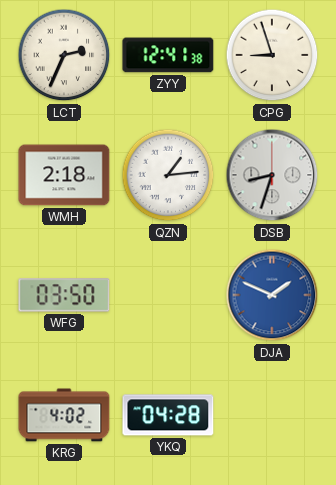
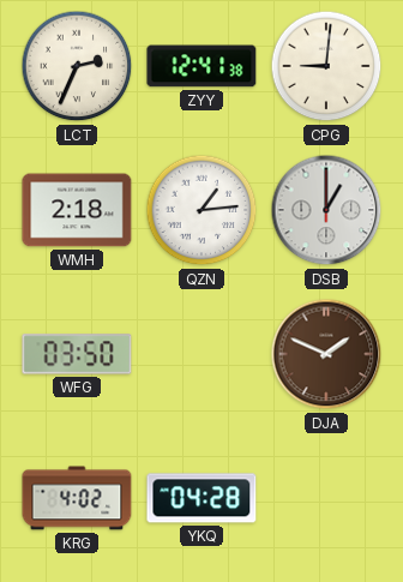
CPG: 8:57 -> 9:01
DSB: 8:33 -> 1:00
DJA dial: blue -> brown
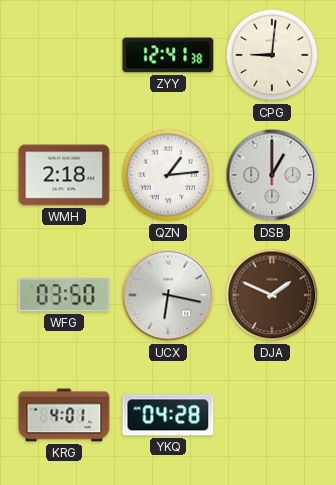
LCT: 2:34 -> none
UCX: none -> 6:17
KRG: 4:02 -> 4:01
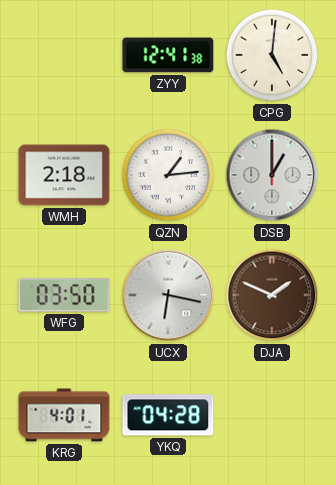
CPG: 9:01 -> 5:01
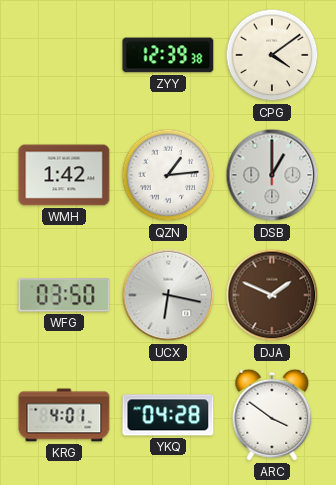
ZYY: 12:41 -> 12:39
CPG: 5:01 -> 4:09
WMH: 2:18 -> 1:42
ARC: none -> 3:51
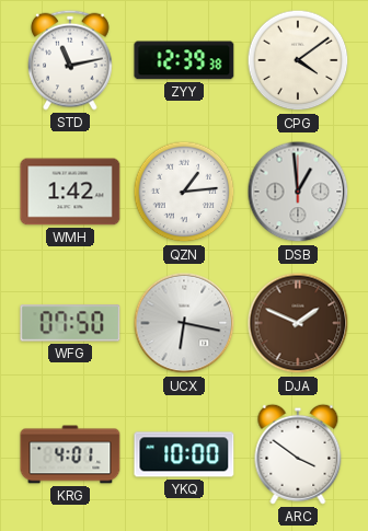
STD: none -> 11:13
DSB: 1:00 -> 12:59
WFG: 03:50 -> 07:50
YKQ: 04:28 -> 10:00
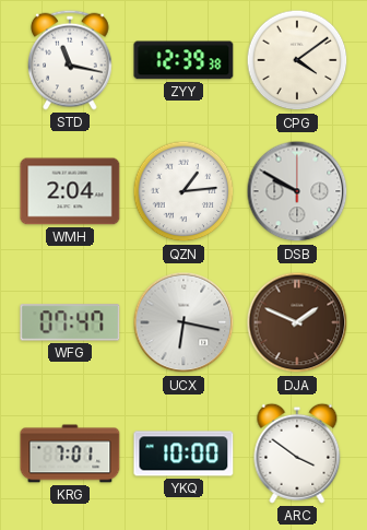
STD: 11:13 -> 11:17
WMH: 1:42 -> 2:04
DSB: 12:59 -> 9:50
WFG: 07:50 -> 07:47
KRG: 4:01 -> 7:01
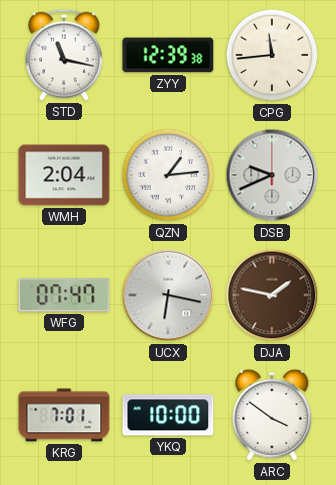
CPG: 4:09 -> 11:44
DSB: 9:50 -> 9:41
DJA: 1:49 -> 1:47
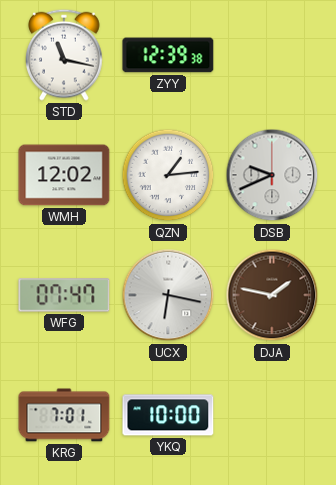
CPG: 11:44 -> none
WMH: 2:04 -> 12:02
ARC: 3:51 -> none
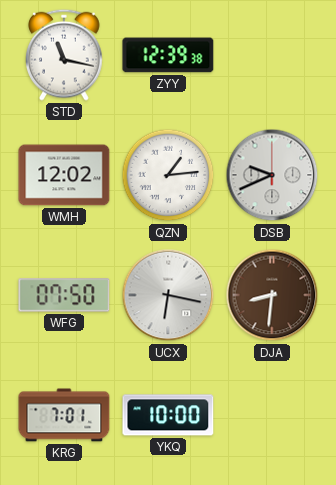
WFG: 07:47 -> 07:50
DJA: 1:47 -> 8:31
